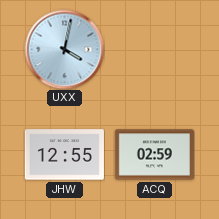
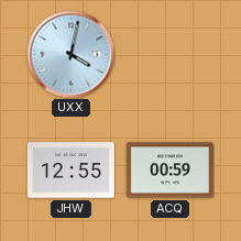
ACQ: 02:59 -> 00:59
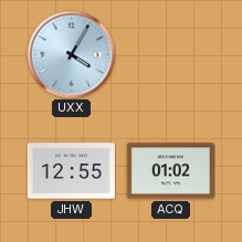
UXX: 4:02 -> 4:05
ACQ: 00:59 -> 01:02
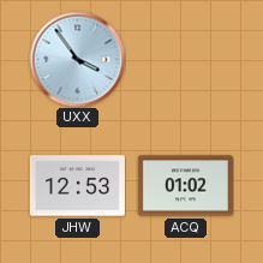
UXX: 4:05 -> 3:54
JHW: 12:55 -> 12:53
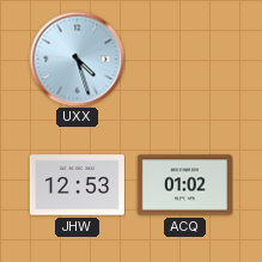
UXX: 3:54 -> 4:27
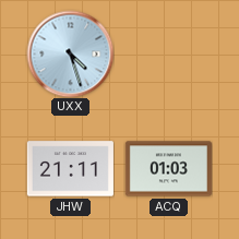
JHW: 12:53 -> 21:11
ACQ: 01:02 -> 01:03
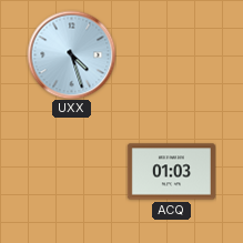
JHW: 21:11 -> none
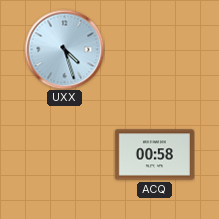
ACQ: 01:03 -> 00:58
